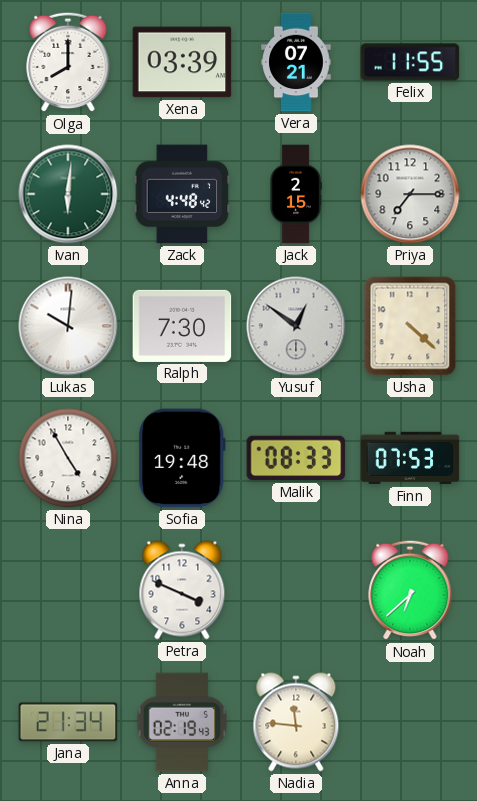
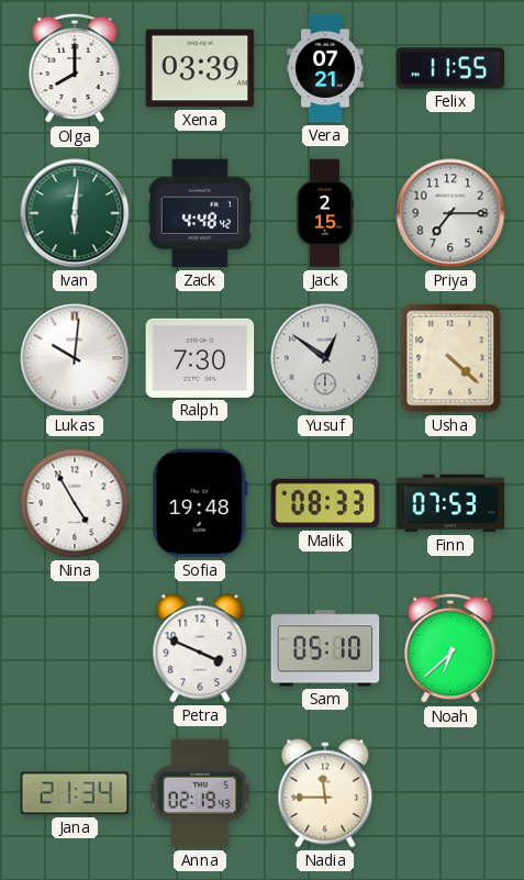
Sam: none -> 05:10
Nadia: 11:46 -> 11:45
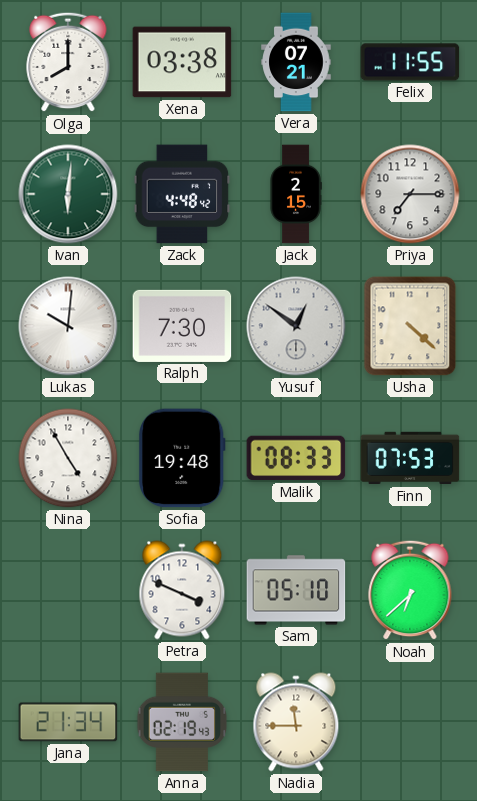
Xena: 03:39 -> 03:38
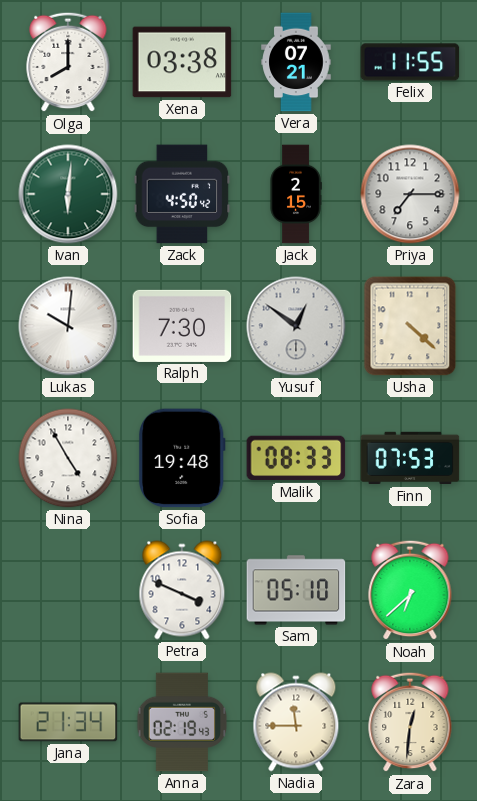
Zack: 4:48 -> 4:50
Zara: none -> 12:31
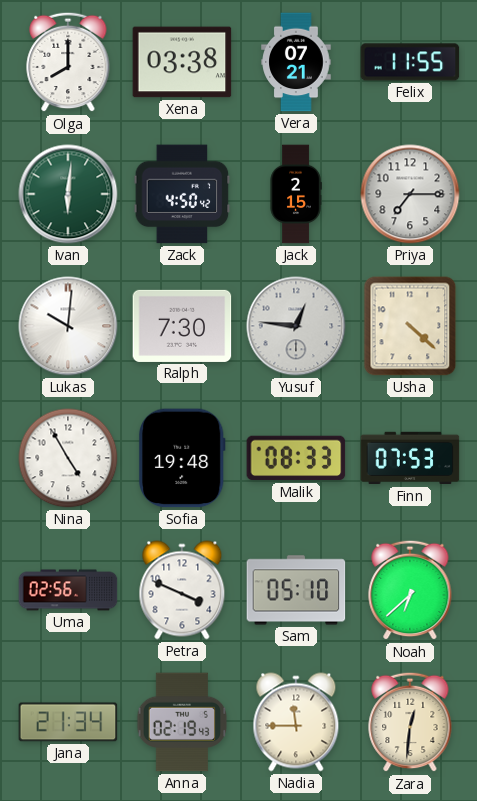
Yusuf: 12:51 -> 12:46
Uma: none -> 02:56
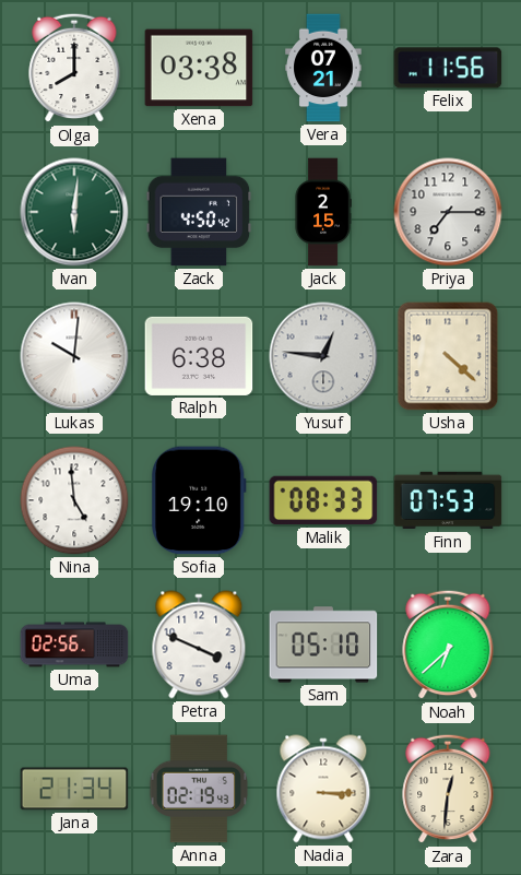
Felix: 11:55 -> 11:56
Ralph: 7:30 -> 6:38
Nina: 4:55 -> 4:59
Sofia: 19:48 -> 19:10
Nadia: 11:45 -> 3:15
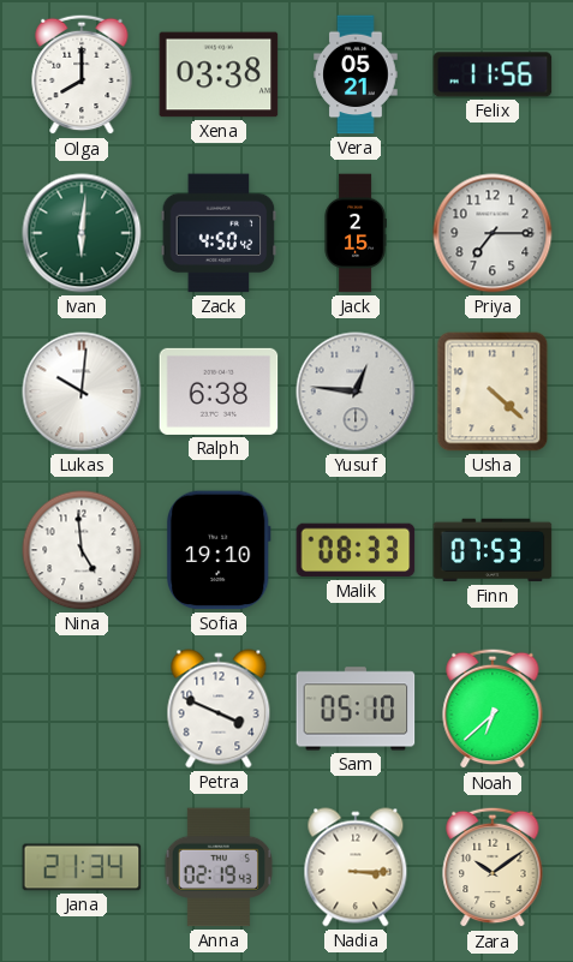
Vera: 07:21 -> 05:21
Uma: 02:56 -> none
Zara: 12:31 -> 10:09
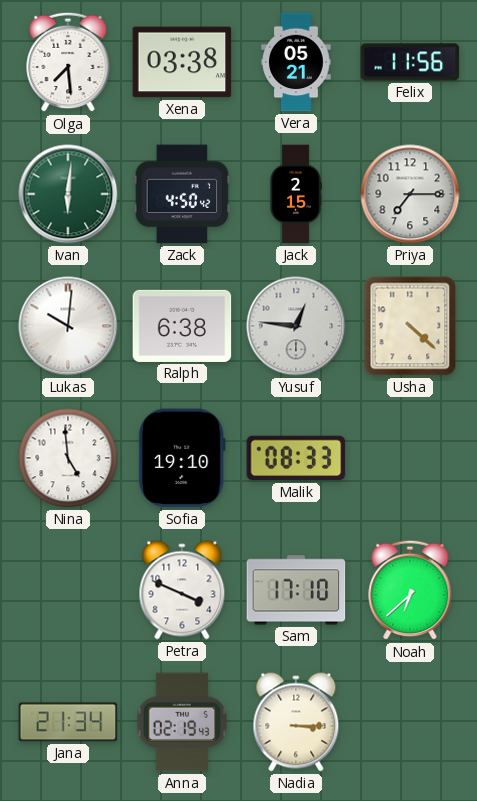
Olga: 8:00 -> 7:29
Finn: 07:53 -> none
Sam: 05:10 -> 17:10
Zara: 10:09 -> none
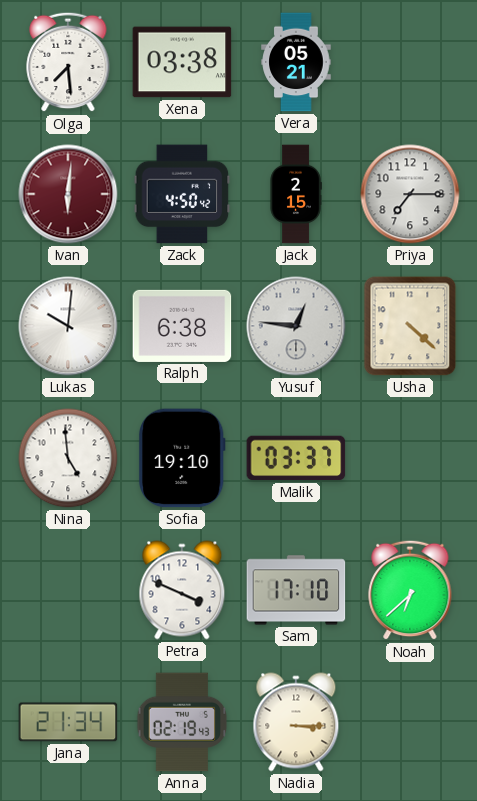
Felix: 11:56 -> none
Ivan dial: green -> burgundy
Malik: 08:33 -> 03:37
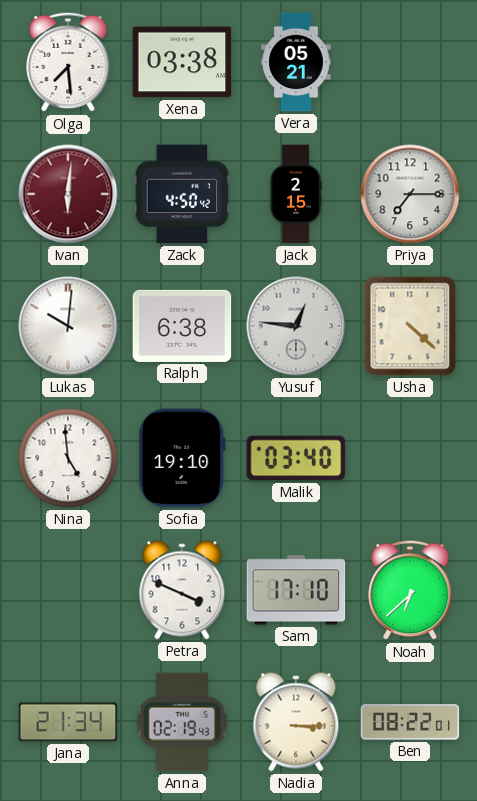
Malik: 03:37 -> 03:40
Ben: none -> 08:22
